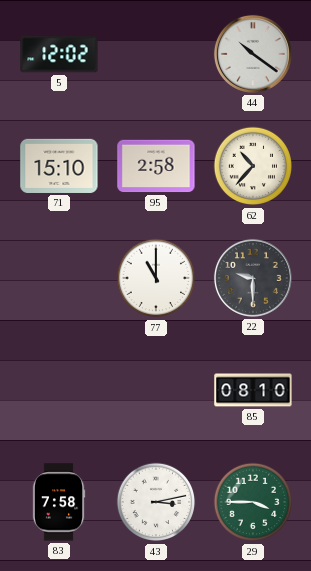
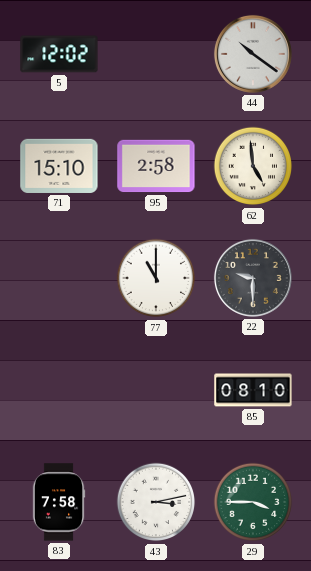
62: 10:37 -> 4:59
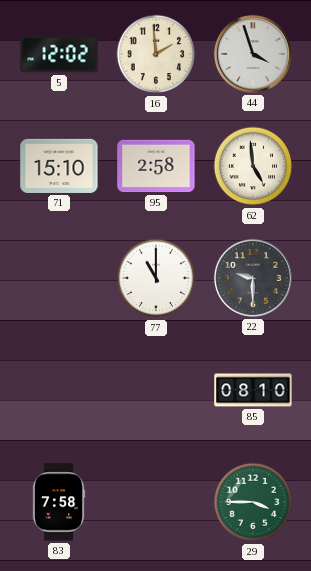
16: none -> 1:59
44: 10:21 -> 3:57
43: 3:13 -> none
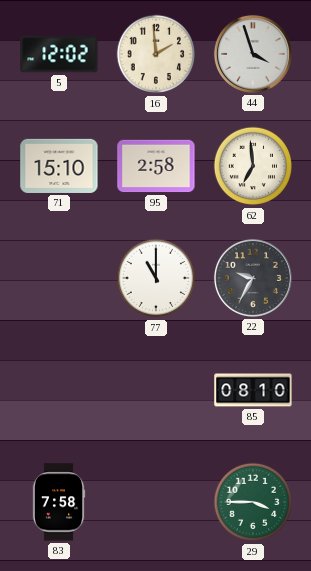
62: 4:59 -> 6:59
22: 9:30 -> 9:35
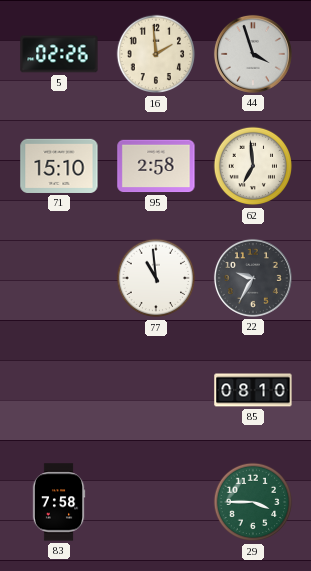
5: 12:02 -> 02:26
77: 11:00 -> 10:59
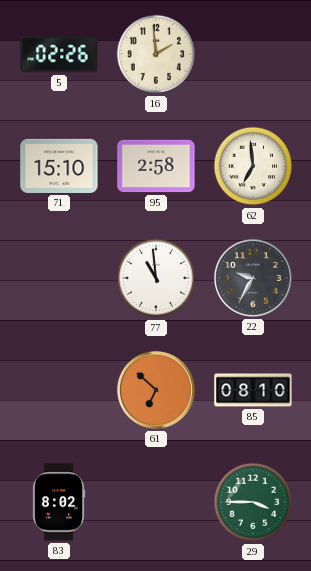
44: 3:57 -> none
61: none -> 6:52
83: 7:58 -> 8:02
